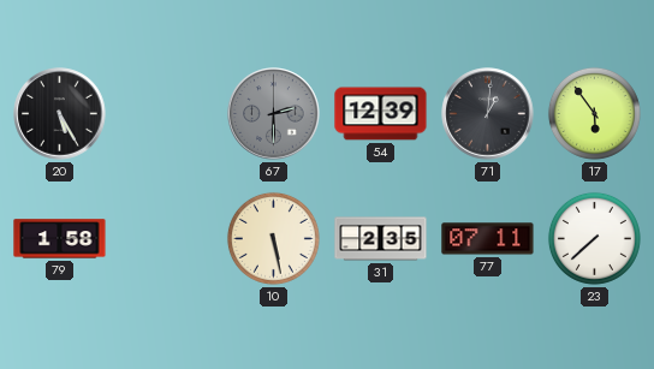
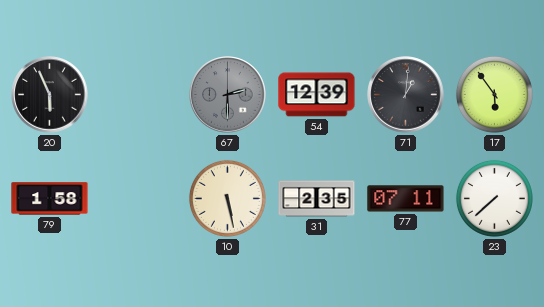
20: 5:25 -> 5:56
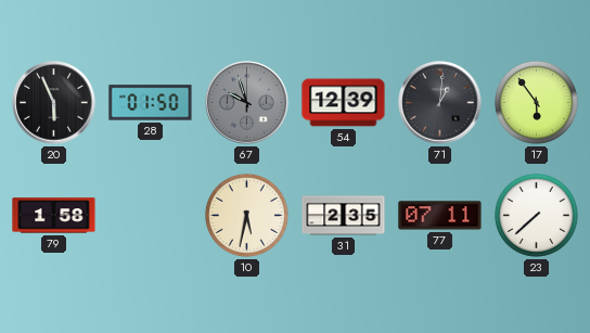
28: none -> 01:50
67: 2:30 -> 9:57
10: 5:28 -> 5:32
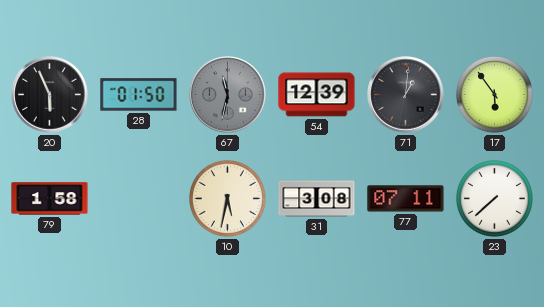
67: 9:57 -> 11:32
31: 2:35 -> 3:08
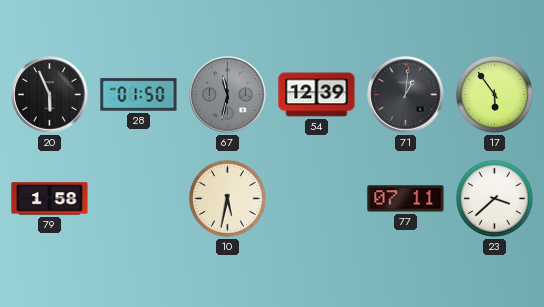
31: 3:08 -> none
23: 7:38 -> 3:38
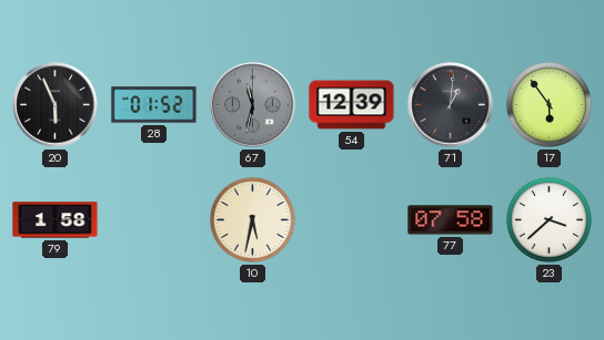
28: 01:50 -> 01:52
77: 07:11 -> 07:58
